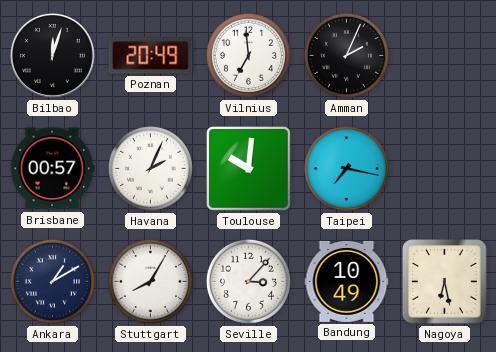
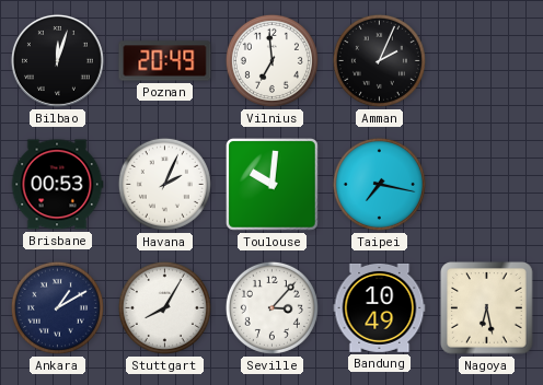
Brisbane: 00:57 -> 00:53
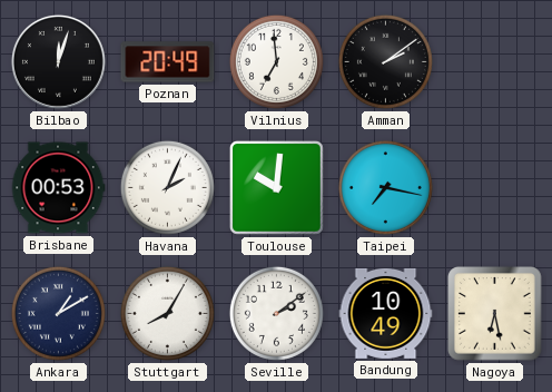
Amman: 2:04 -> 2:09
Seville: 3:07 -> 2:09
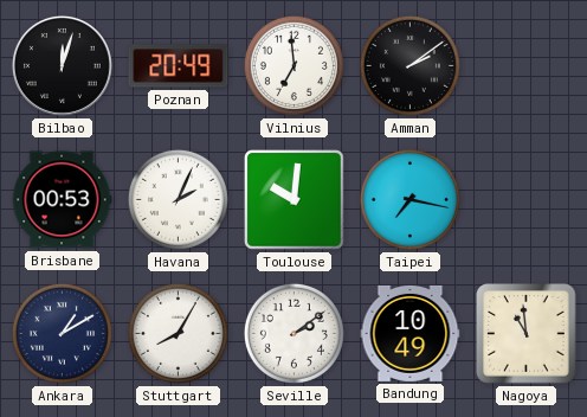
Nagoya: 6:28 -> 10:59
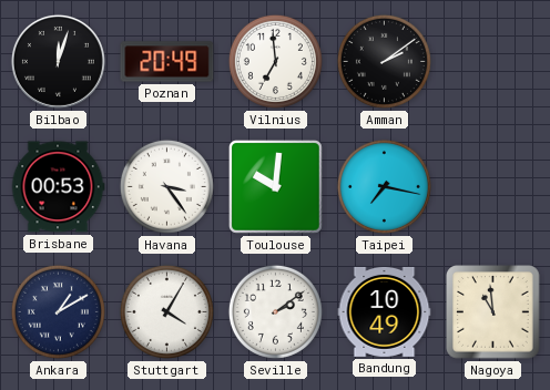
Havana: 2:04 -> 3:24
Stuttgart: 8:05 -> 4:05
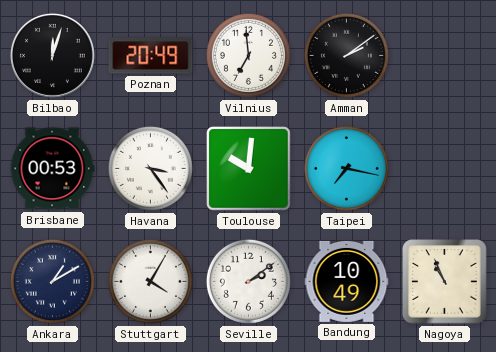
Nagoya: 10:59 -> 10:56
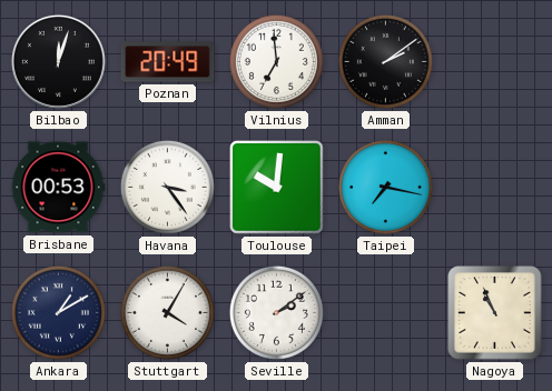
Bandung: 10:49 -> none
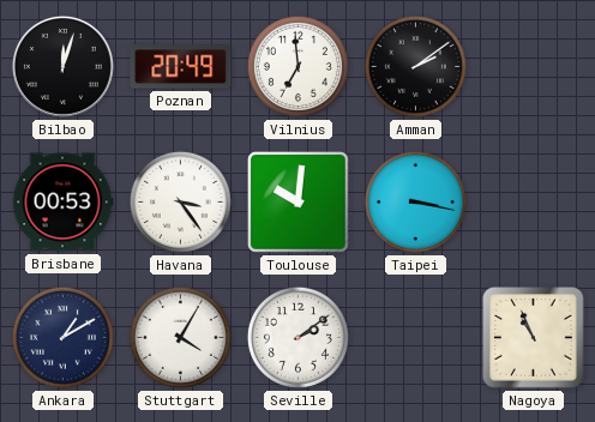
Taipei: 7:17 -> 3:17
